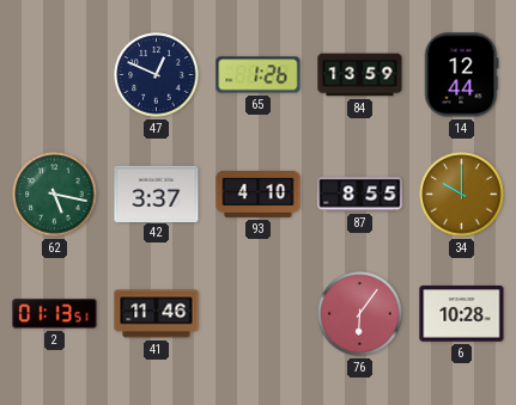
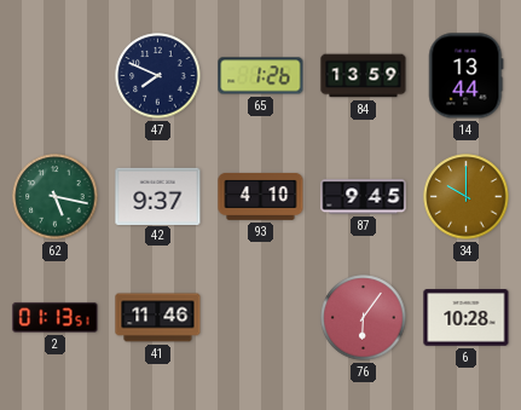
47: 12:49 -> 7:49
14: 12:44 -> 13:44
42: 3:37 -> 9:37
87: 8:55 -> 9:45
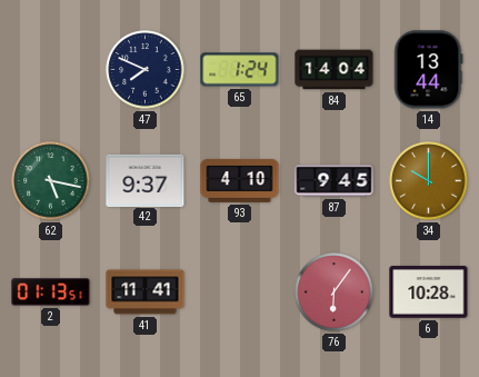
65: 1:26 -> 1:24
84: 13:59 -> 14:04
41: 11:46 -> 11:41
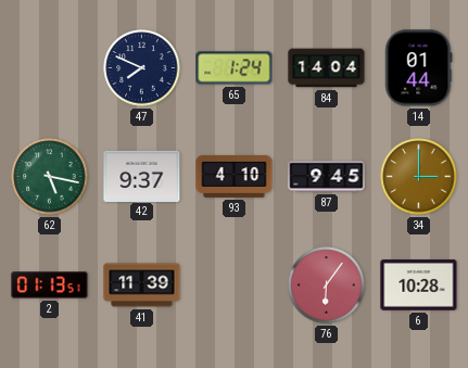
14: 13:44 -> 01:44
34: 10:00 -> 3:00
41: 11:41 -> 11:39
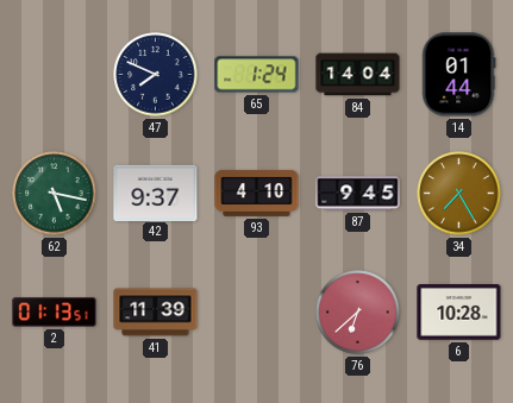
34: 3:00 -> 7:25
76: 6:06 -> 6:38
